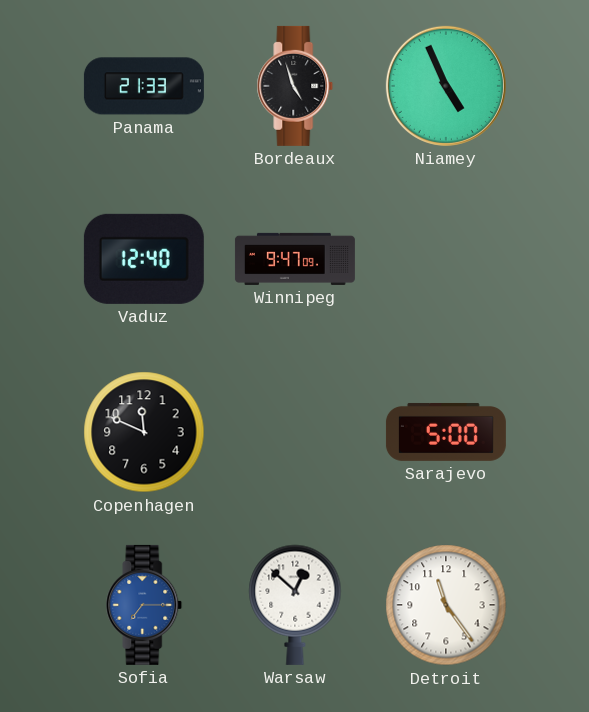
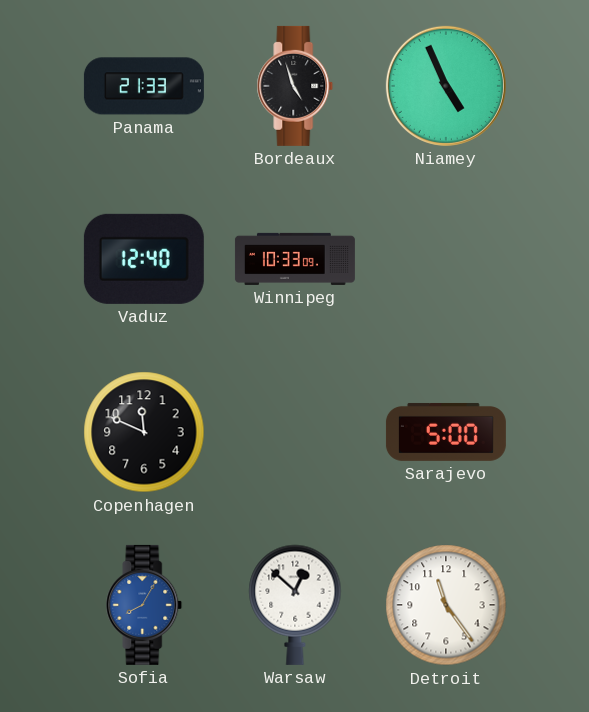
Winnipeg: 9:47 -> 10:33
Sofia: 7:15 -> 8:05
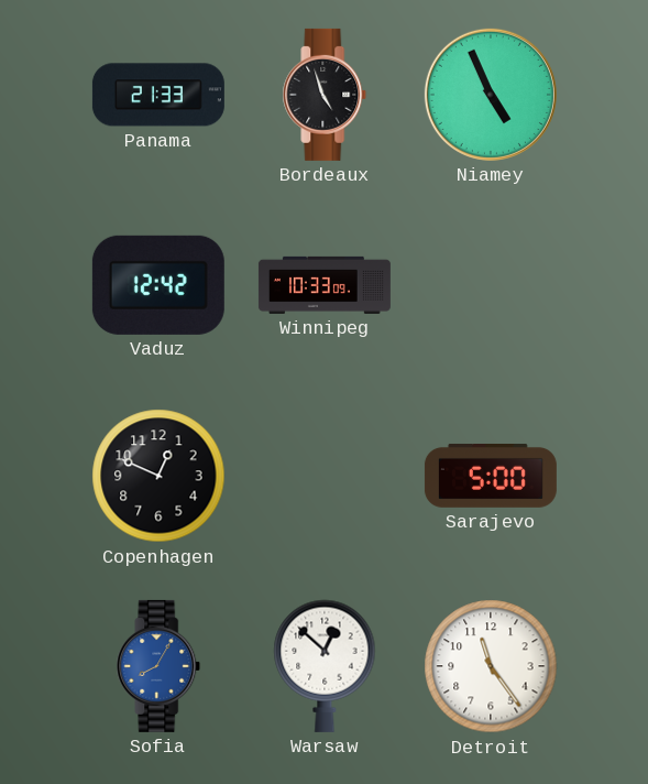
Vaduz: 12:40 -> 12:42
Copenhagen: 11:49 -> 12:49
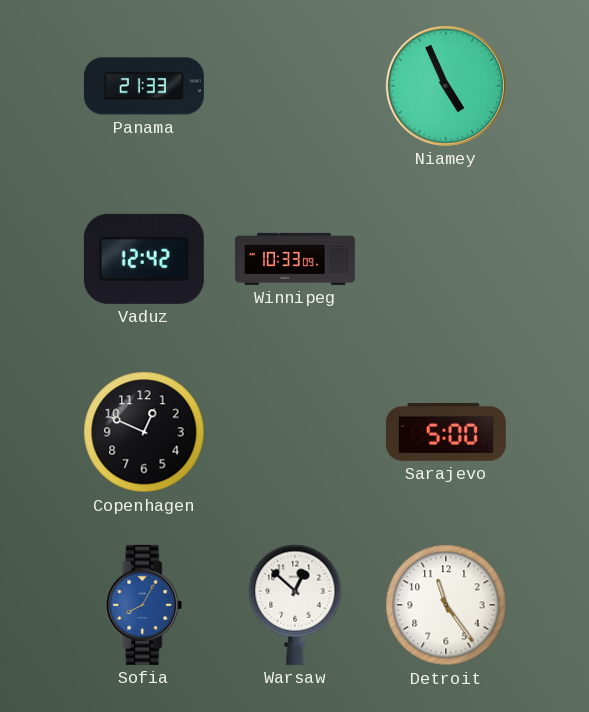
Bordeaux: 4:57 -> none
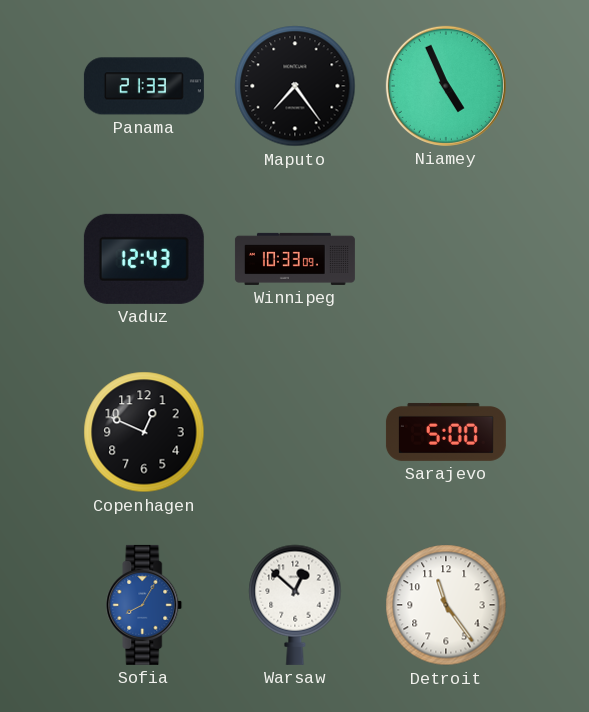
Maputo: none -> 7:24
Vaduz: 12:42 -> 12:43
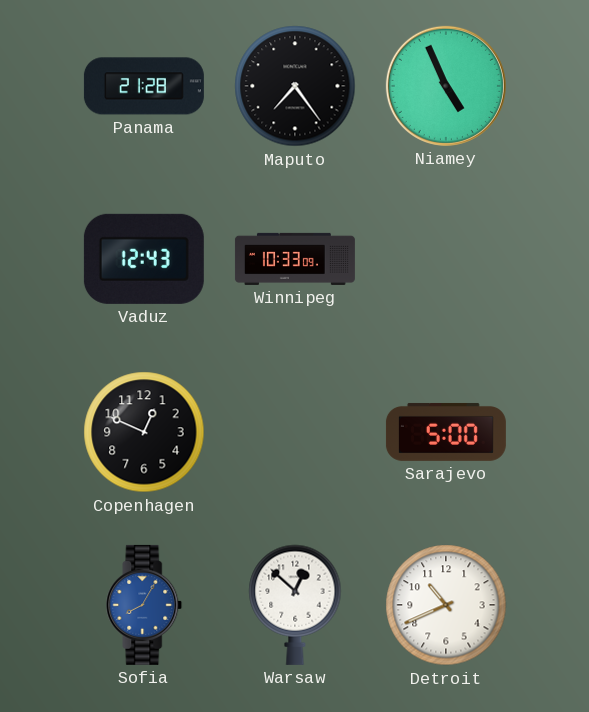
Panama: 21:33 -> 21:28
Detroit: 11:24 -> 10:41
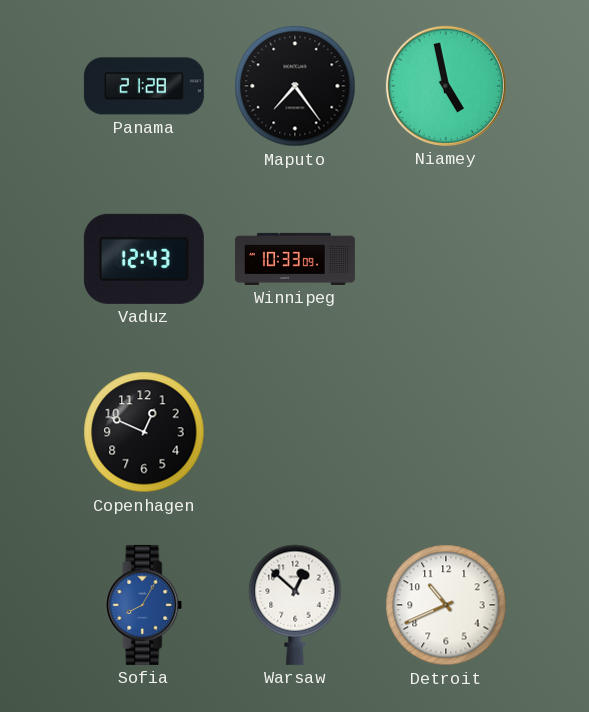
Niamey: 4:56 -> 4:58
Sarajevo: 5:00 -> none
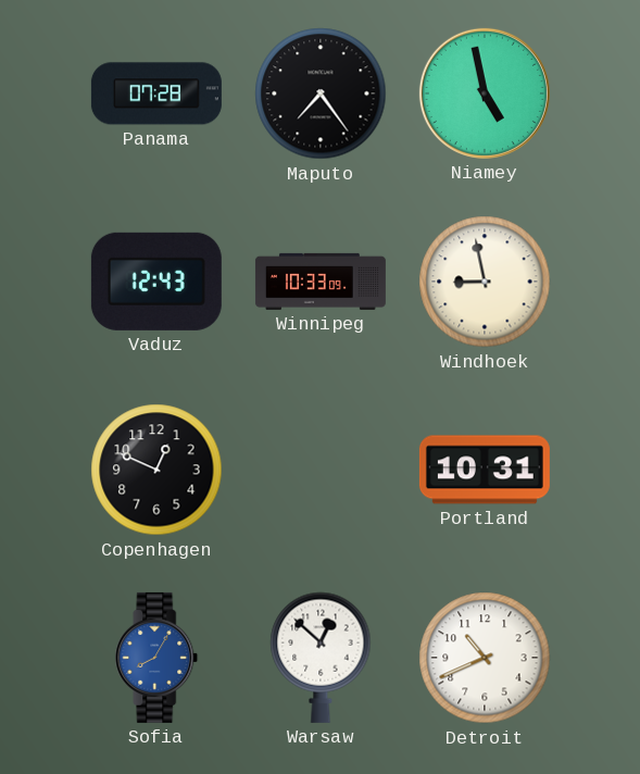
Panama: 21:28 -> 07:28
Windhoek: none -> 8:58
Portland: none -> 10:31
